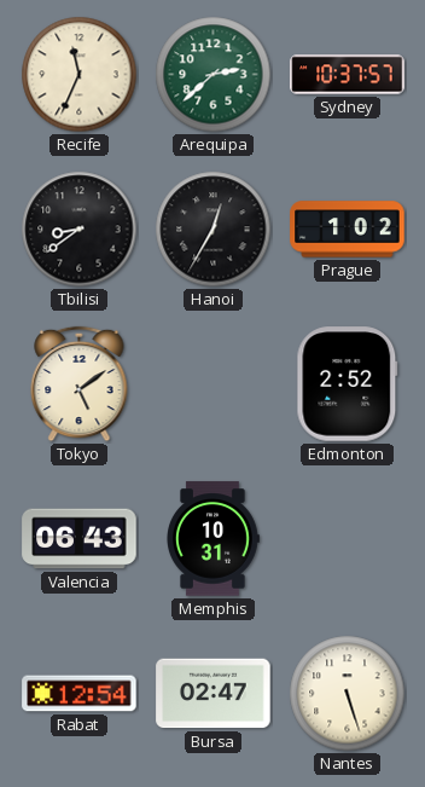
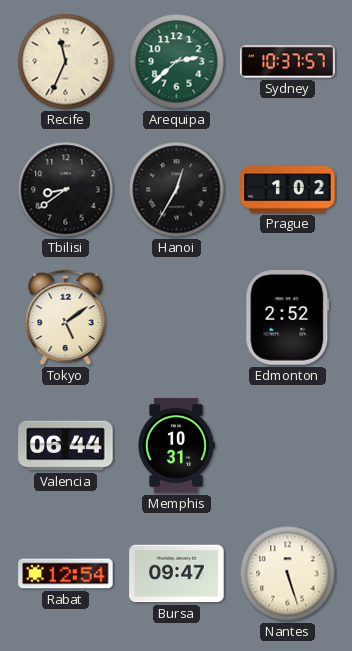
Valencia: 06:43 -> 06:44
Bursa: 02:47 -> 09:47
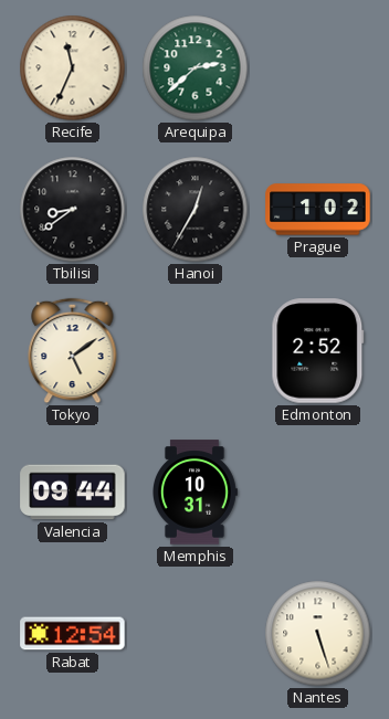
Sydney: 10:37 -> none
Valencia: 06:44 -> 09:44
Bursa: 09:47 -> none
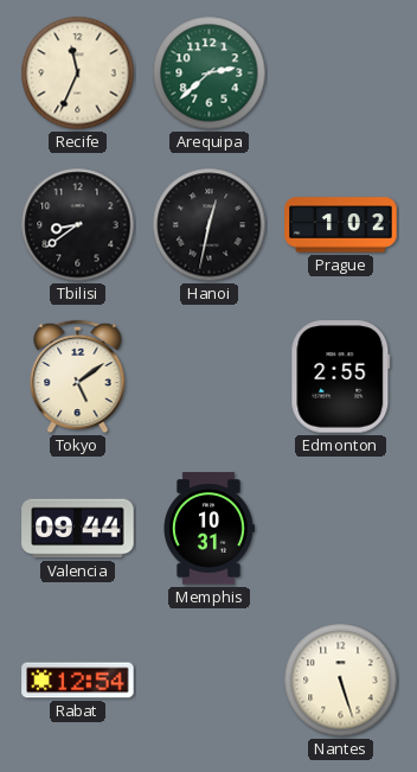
Hanoi: 12:35 -> 12:32
Edmonton: 2:52 -> 2:55
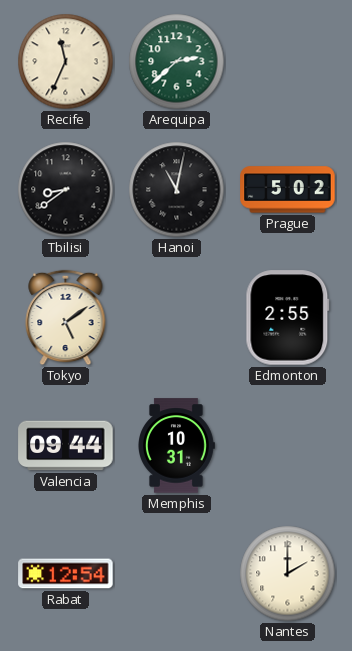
Hanoi: 12:32 -> 11:02
Prague: 1:02 -> 5:02
Nantes: 5:27 -> 2:00
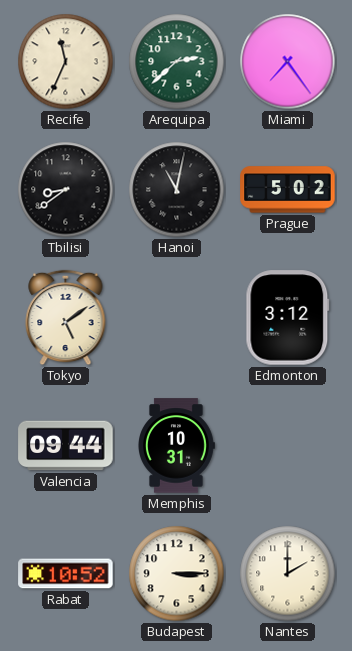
Miami: none -> 7:24
Edmonton: 2:55 -> 3:12
Rabat: 12:54 -> 10:52
Budapest: none -> 3:15
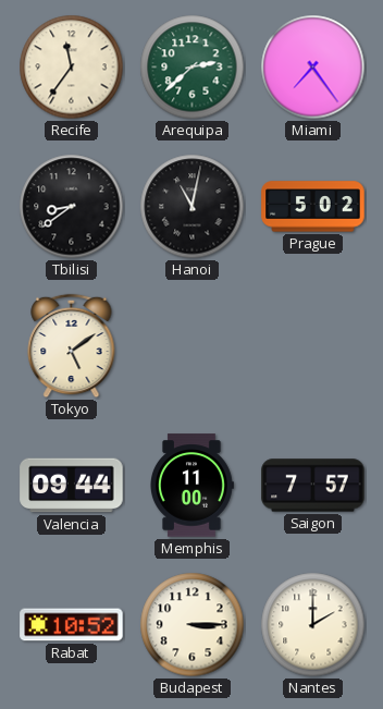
Recife: 11:34 -> 11:36
Edmonton: 3:12 -> none
Memphis: 10:31 -> 11:00
Saigon: none -> 7:57
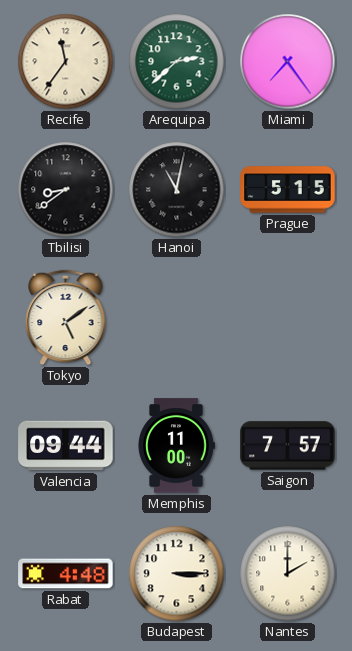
Prague: 5:02 -> 5:15
Rabat: 10:52 -> 4:48
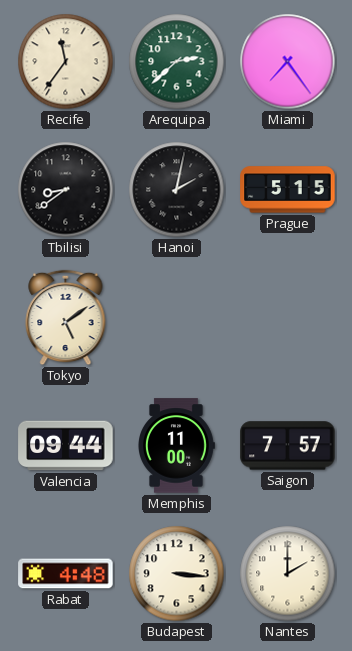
Hanoi: 11:02 -> 2:02
Budapest: 3:15 -> 3:16
